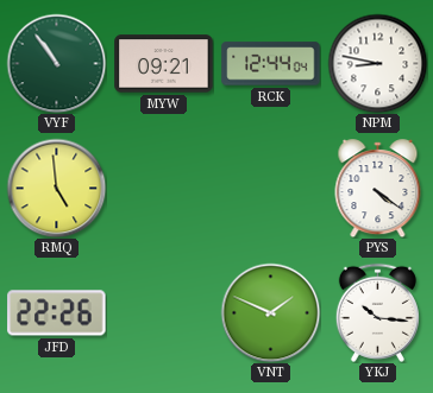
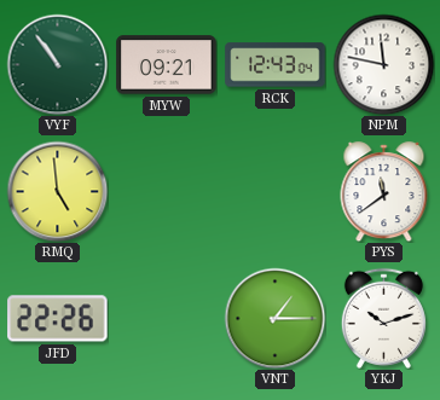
RCK: 12:44 -> 12:43
NPM: 8:47 -> 11:47
PYS: 4:21 -> 11:39
VNT: 1:49 -> 1:15
YKJ: 10:16 -> 10:12
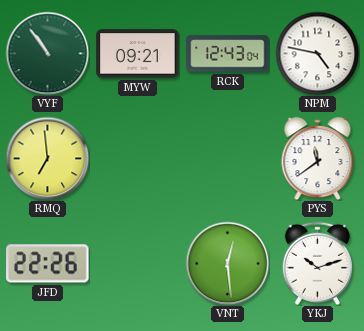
NPM: 11:47 -> 4:47
RMQ: 4:59 -> 6:59
VNT: 1:15 -> 12:29
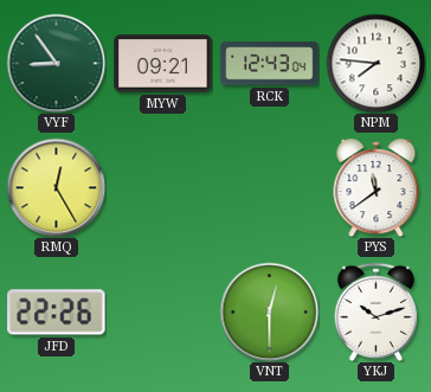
VYF: 10:54 -> 8:54
NPM: 4:47 -> 7:46
RMQ: 6:59 -> 12:25
VNT: 12:29 -> 12:30
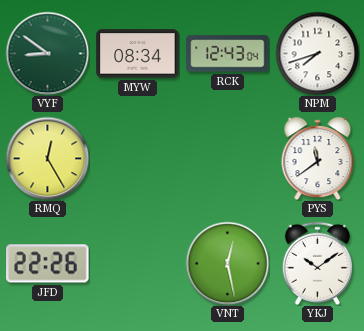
VYF: 8:54 -> 8:51
MYW: 09:21 -> 08:34
NPM: 7:46 -> 7:42
VNT: 12:30 -> 12:28
YKJ: 10:12 -> 10:09
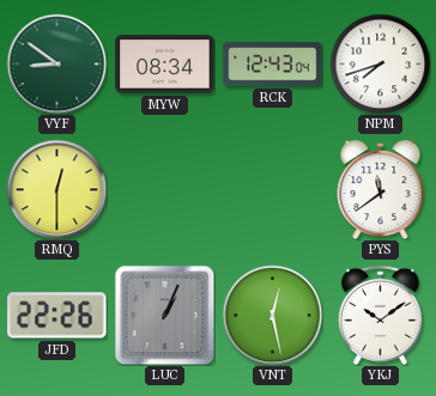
RMQ: 12:25 -> 12:30
LUC: none -> 1:04
